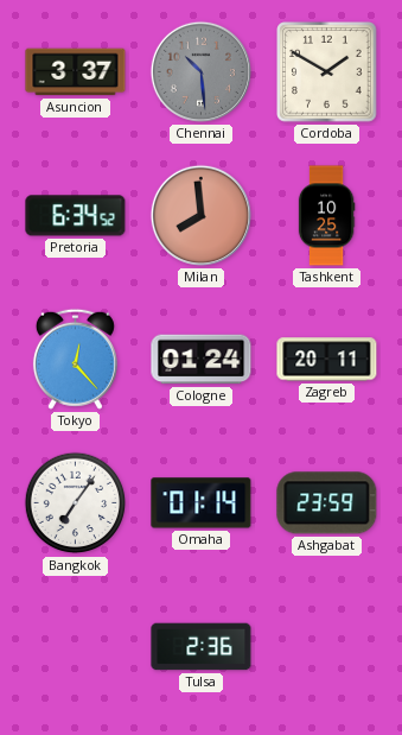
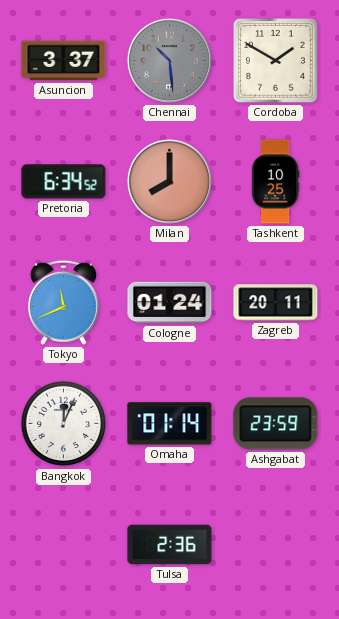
Milan: 7:59 -> 8:00
Tokyo: 12:23 -> 11:41
Bangkok: 7:06 -> 12:04
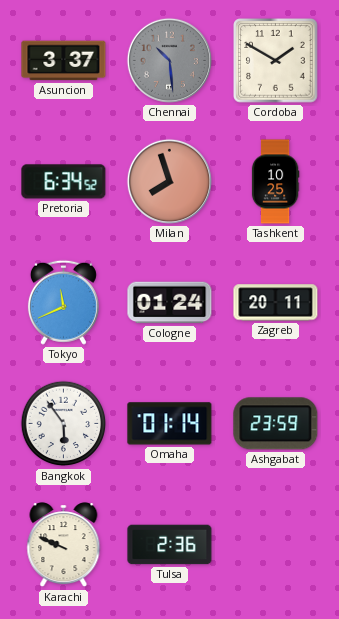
Milan: 8:00 -> 7:57
Bangkok: 12:04 -> 5:54
Karachi: none -> 9:49
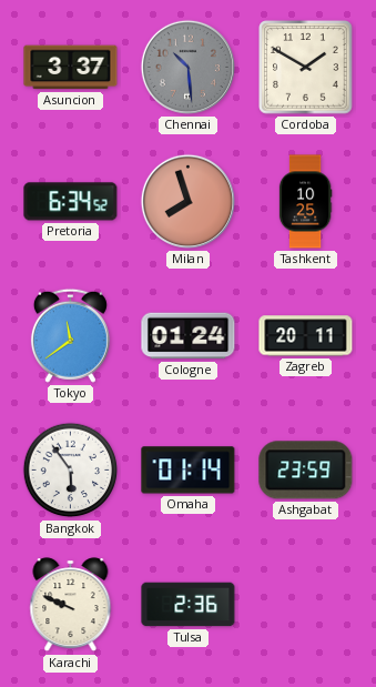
Tokyo: 11:41 -> 11:39
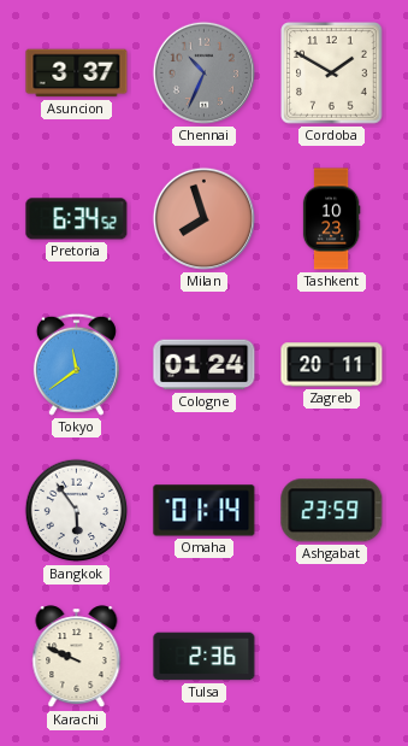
Chennai: 10:29 -> 10:34
Tashkent: 10:25 -> 10:23
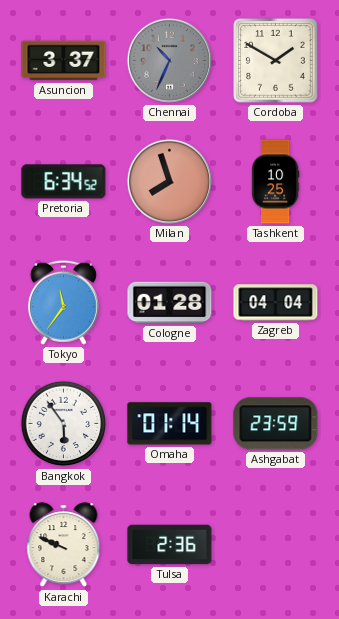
Tashkent: 10:23 -> 10:25
Tokyo: 11:39 -> 11:36
Cologne: 01:24 -> 01:28
Zagreb: 20:11 -> 04:04
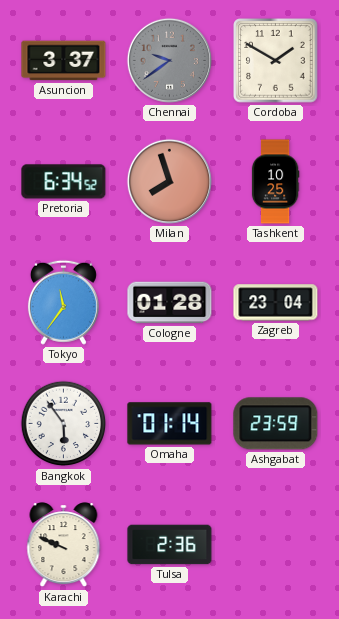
Chennai: 10:34 -> 9:39
Zagreb: 04:04 -> 23:04
